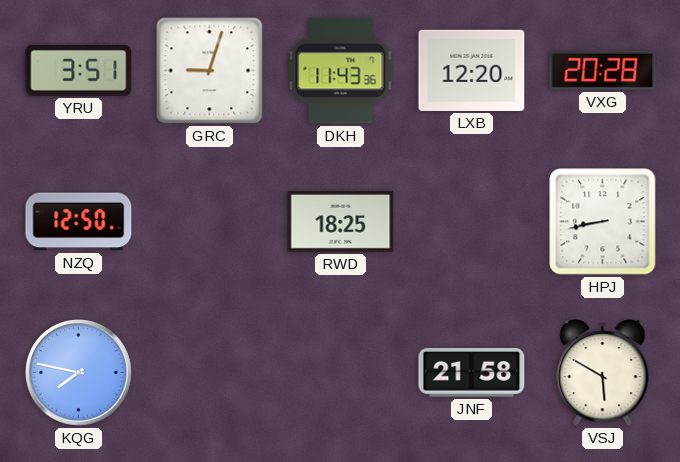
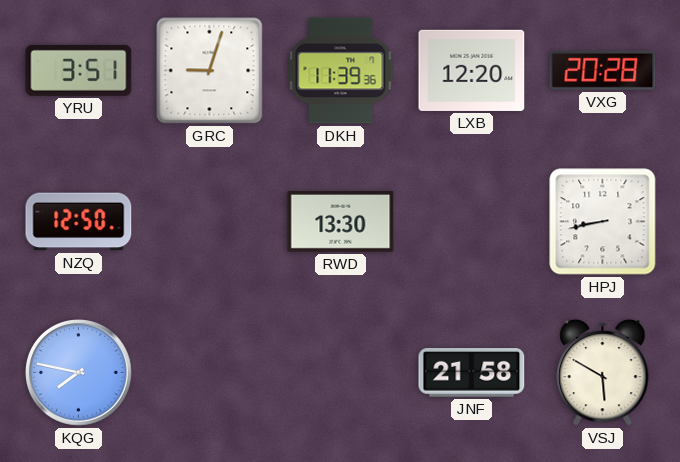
DKH: 11:43 -> 11:39
RWD: 18:25 -> 13:30
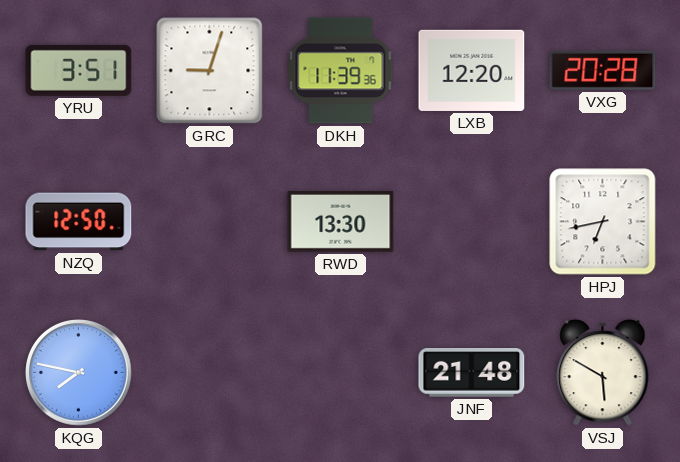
HPJ: 8:43 -> 6:43
JNF: 21:58 -> 21:48
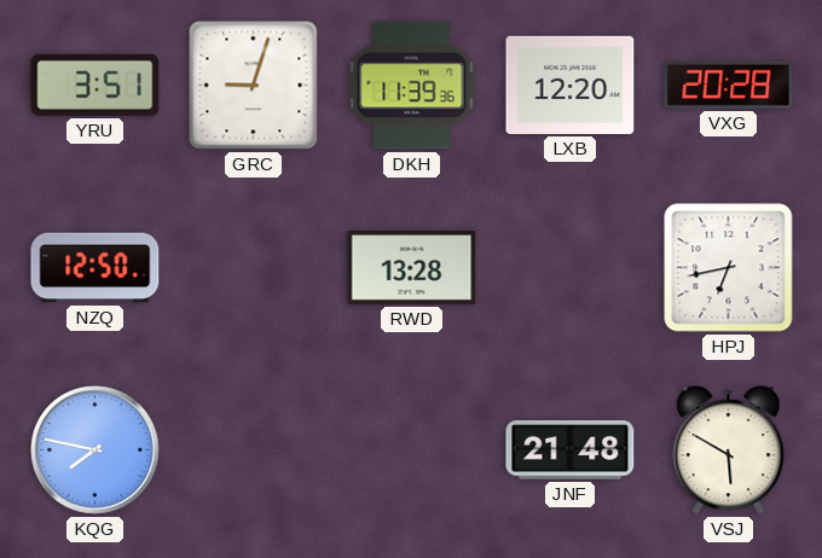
RWD: 13:30 -> 13:28
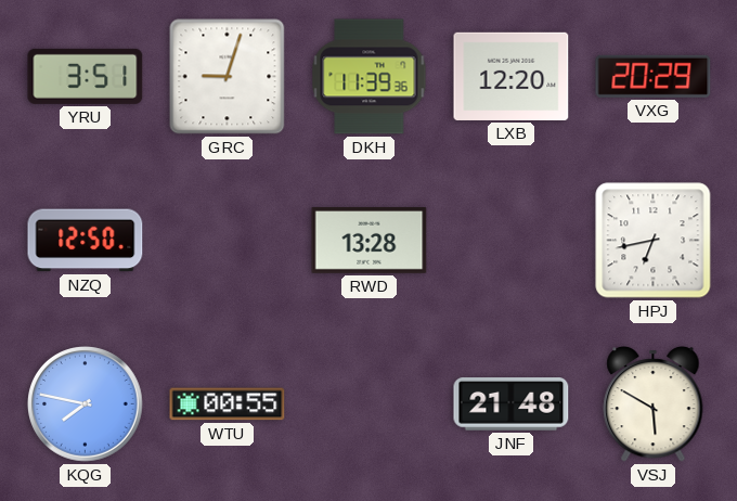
VXG: 20:28 -> 20:29
WTU: none -> 00:55
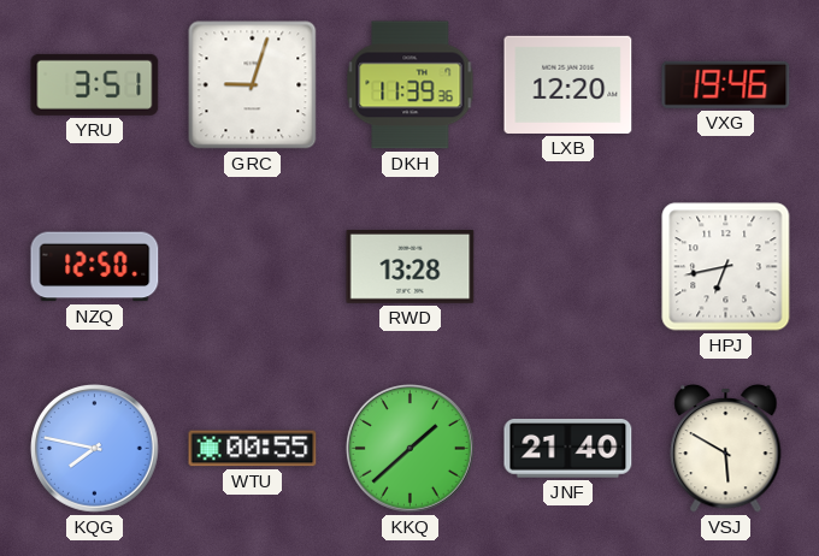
VXG: 20:29 -> 19:46
KKQ: none -> 1:38
JNF: 21:48 -> 21:40
